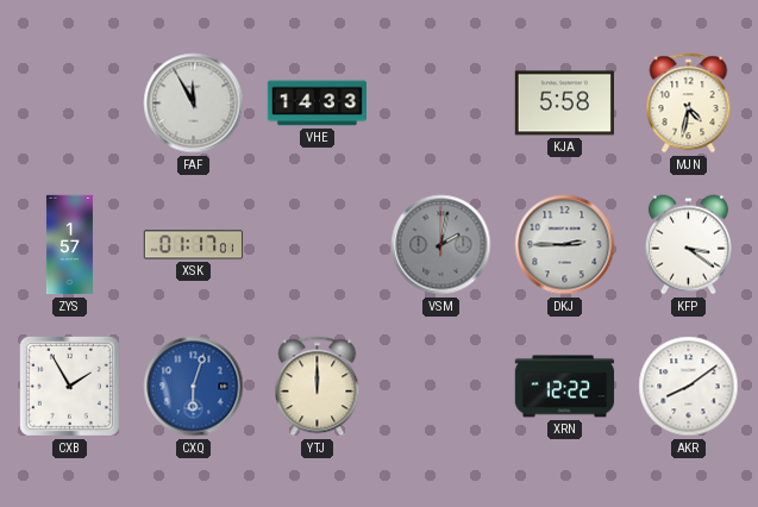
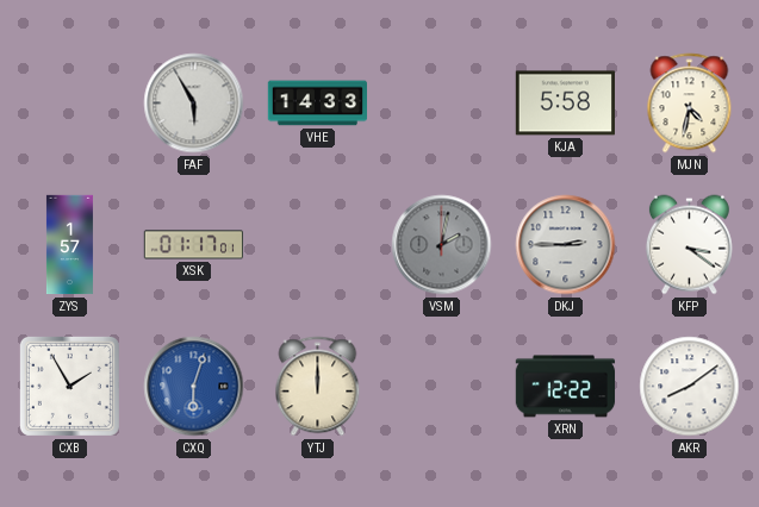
FAF: 11:55 -> 5:55
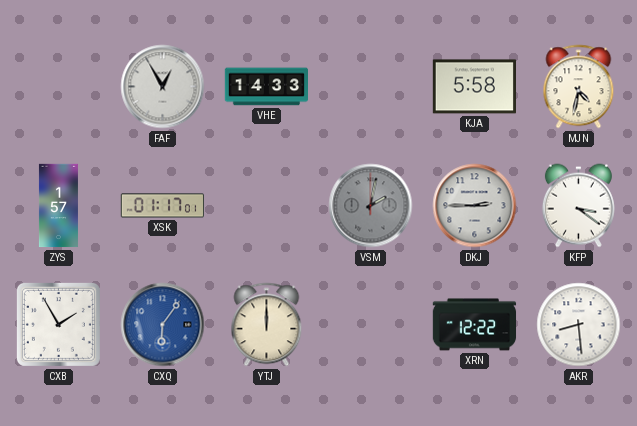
FAF: 5:55 -> 12:55
CXQ: 6:03 -> 6:06
AKR: 8:09 -> 8:29
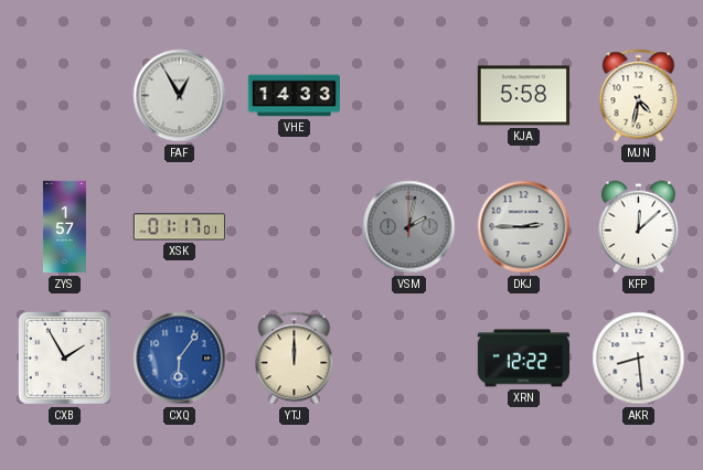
KFP: 3:21 -> 12:08
